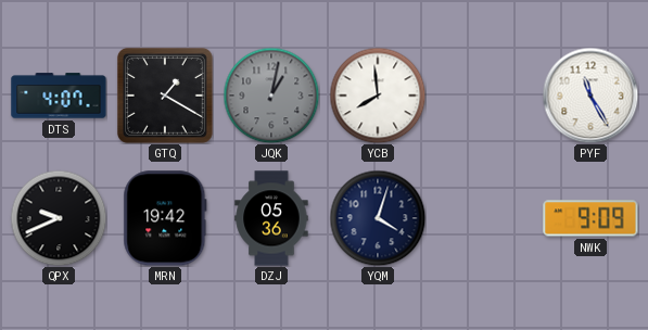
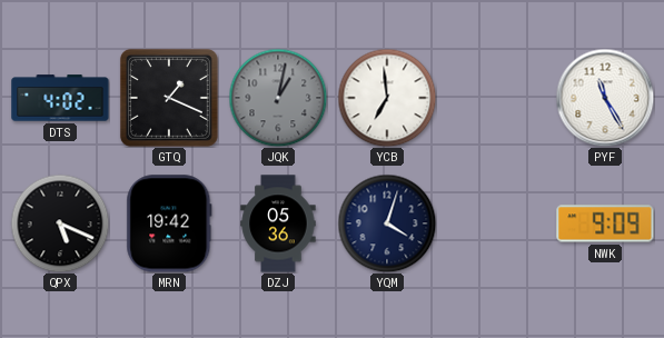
DTS: 4:07 -> 4:02
GTQ: 1:20 -> 1:19
YCB: 7:59 -> 6:59
QPX: 9:41 -> 5:19
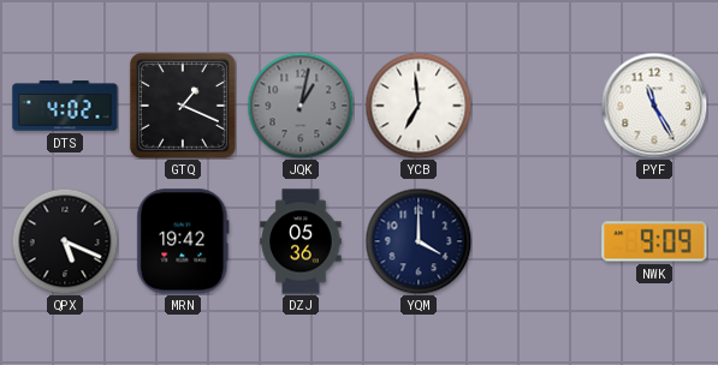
YQM: 4:03 -> 4:00
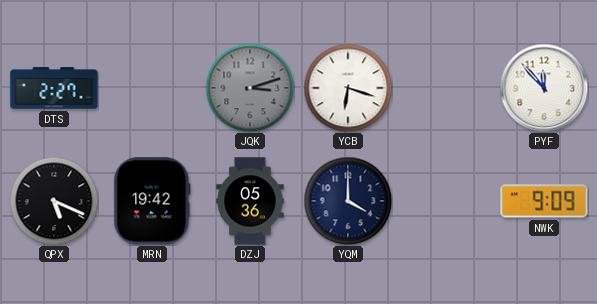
DTS: 4:02 -> 2:27
GTQ: 1:19 -> none
JQK: 1:02 -> 3:12
YCB: 6:59 -> 6:18
PYF: 11:25 -> 11:53
